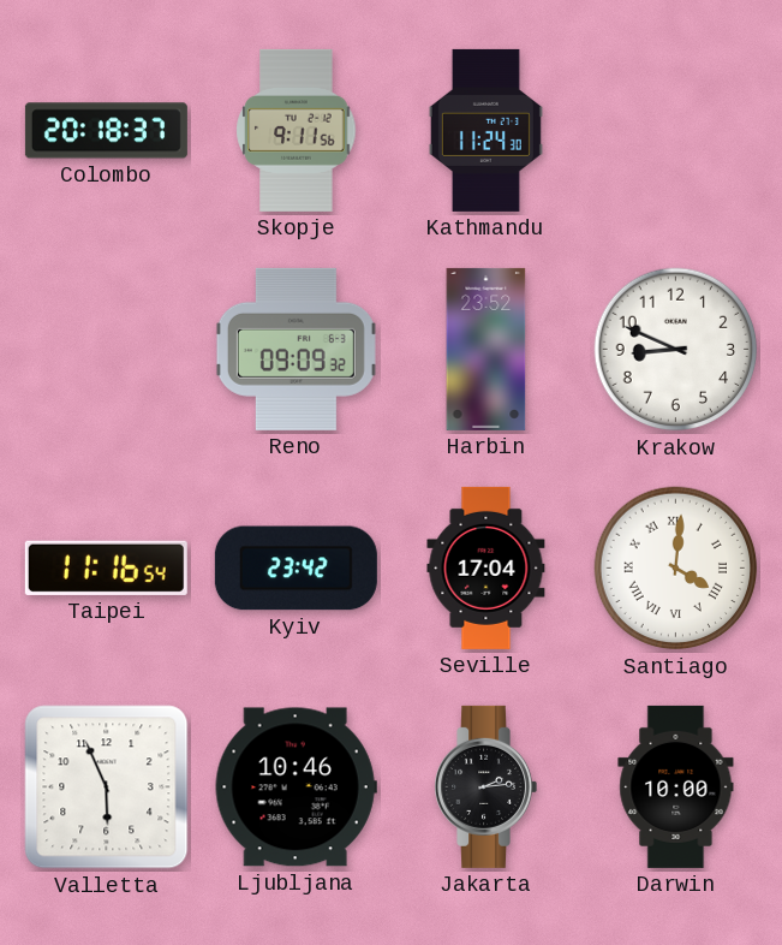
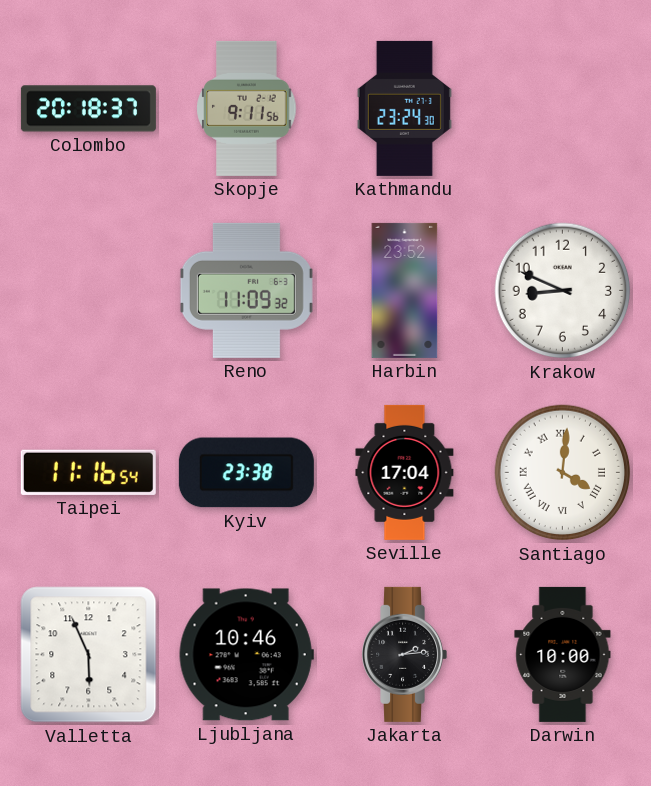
Kathmandu: 11:24 -> 23:24
Reno: 09:09 -> 11:09
Kyiv: 23:42 -> 23:38
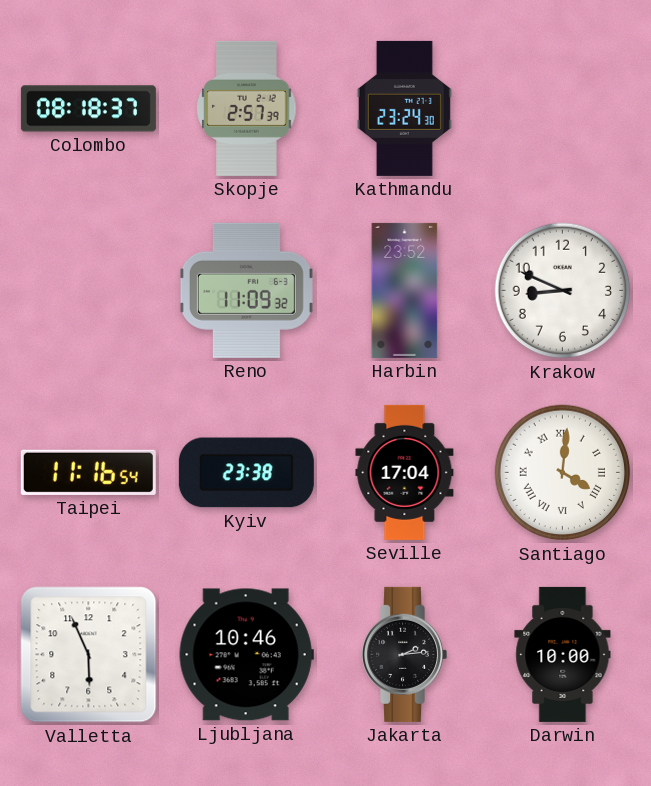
Colombo: 20:18 -> 08:18
Skopje: 9:11 -> 2:57
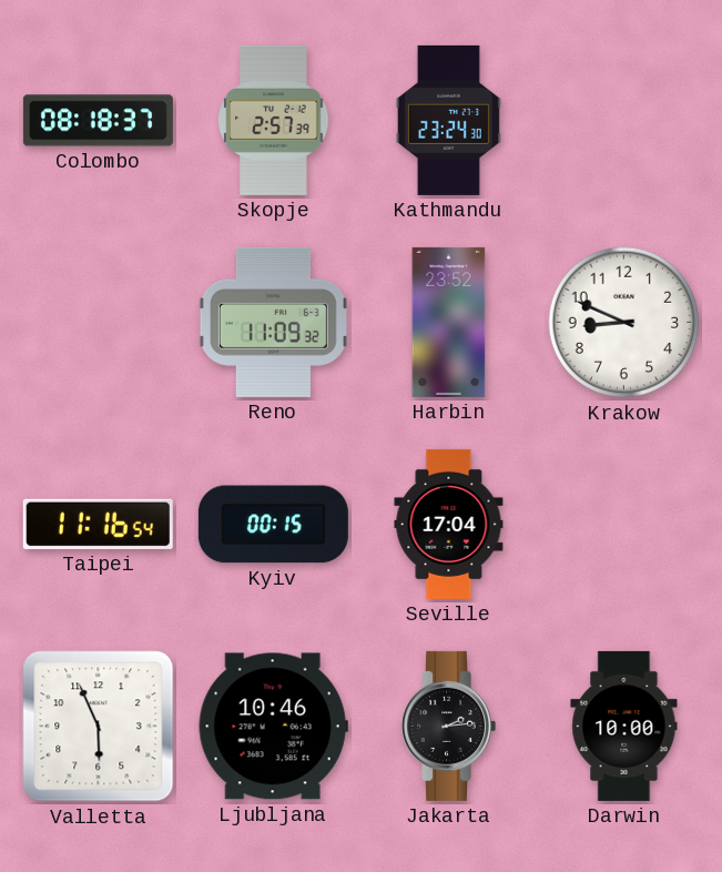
Kyiv: 23:38 -> 00:15
Santiago: 4:01 -> none
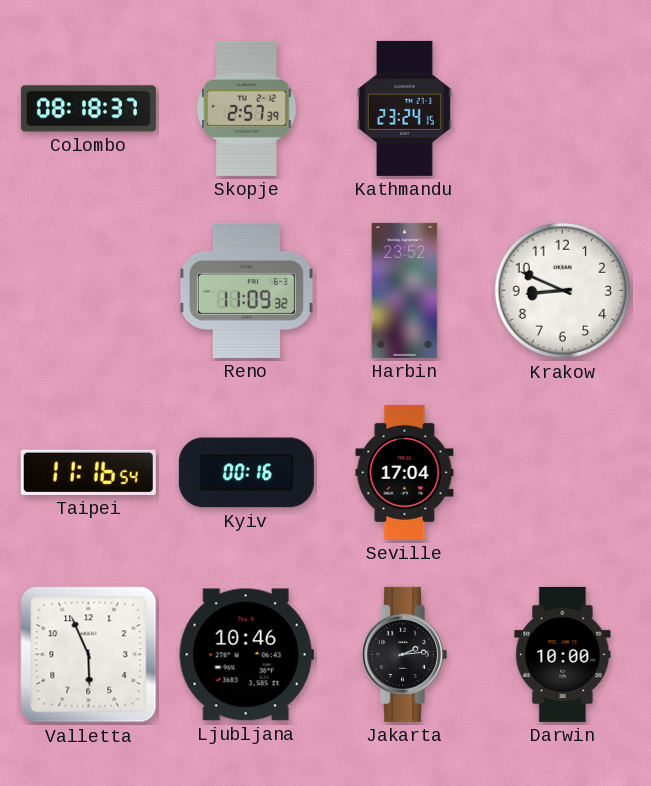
Kathmandu: 23:24:30 -> 23:24:15
Kyiv: 00:15 -> 00:16
